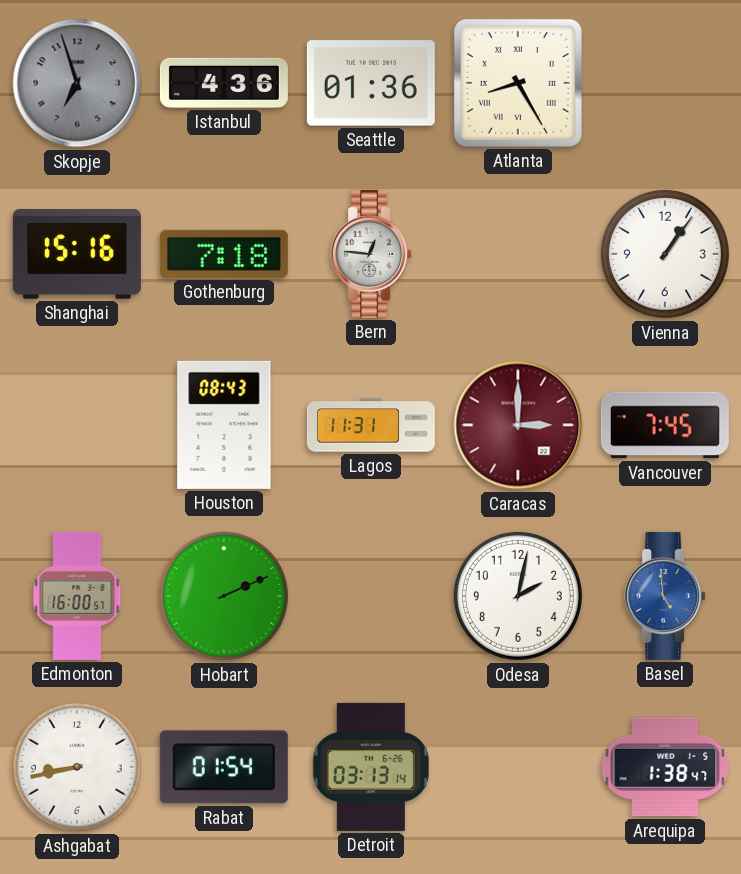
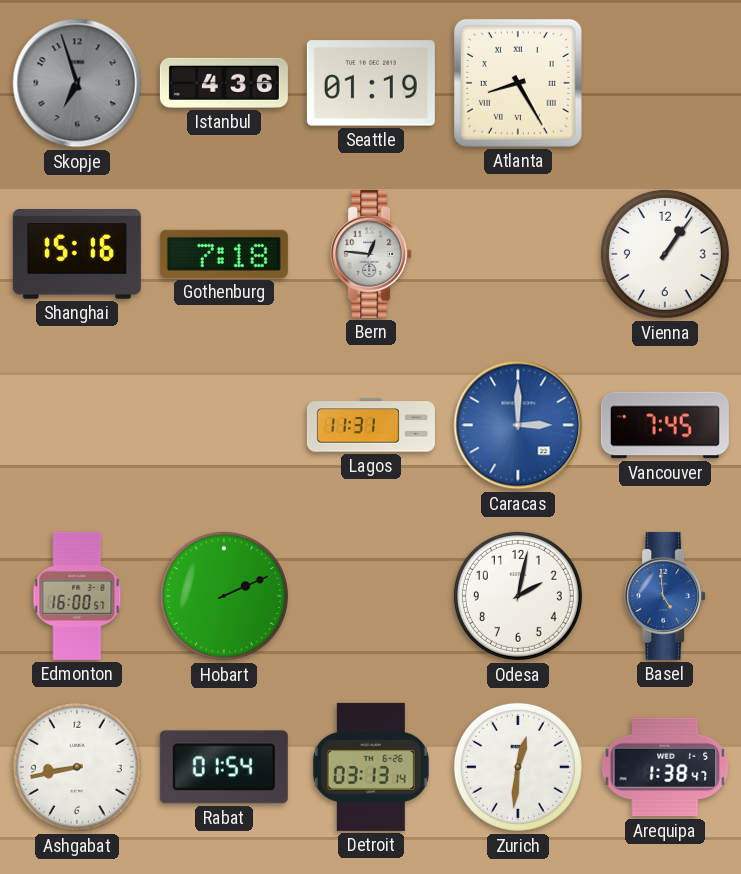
Seattle: 01:36 -> 01:19
Houston: 08:43 -> none
Caracas dial: burgundy -> blue
Zurich: none -> 12:31
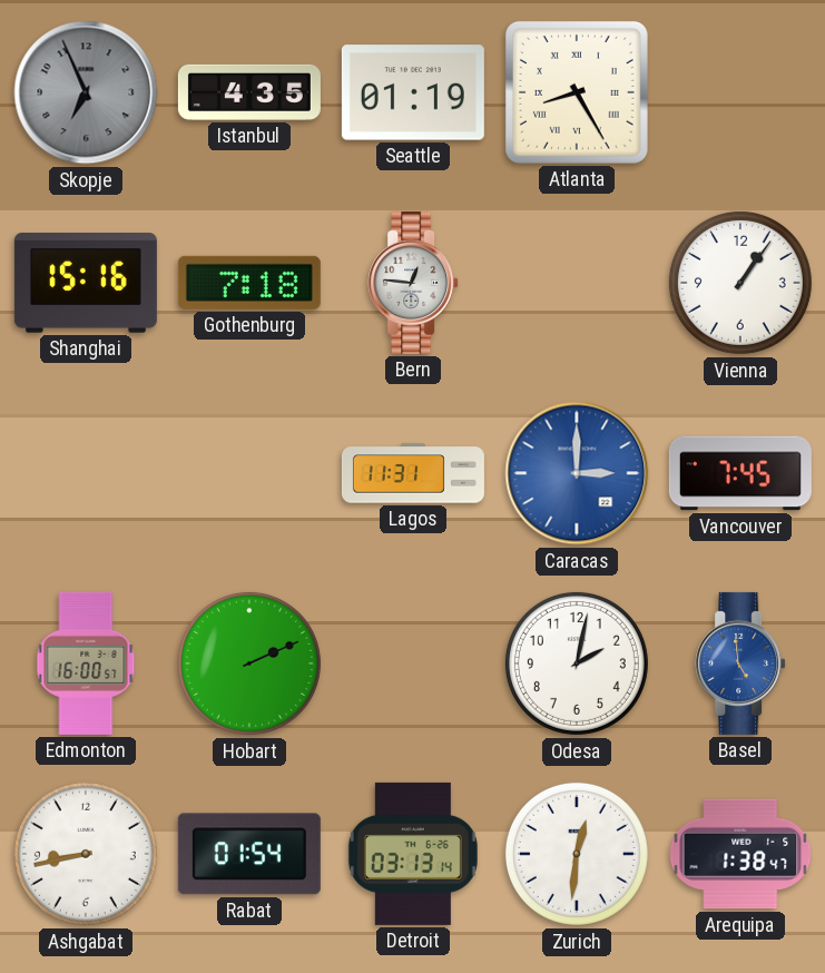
Skopje: 6:57 -> 6:56
Istanbul: 4:36 -> 4:35
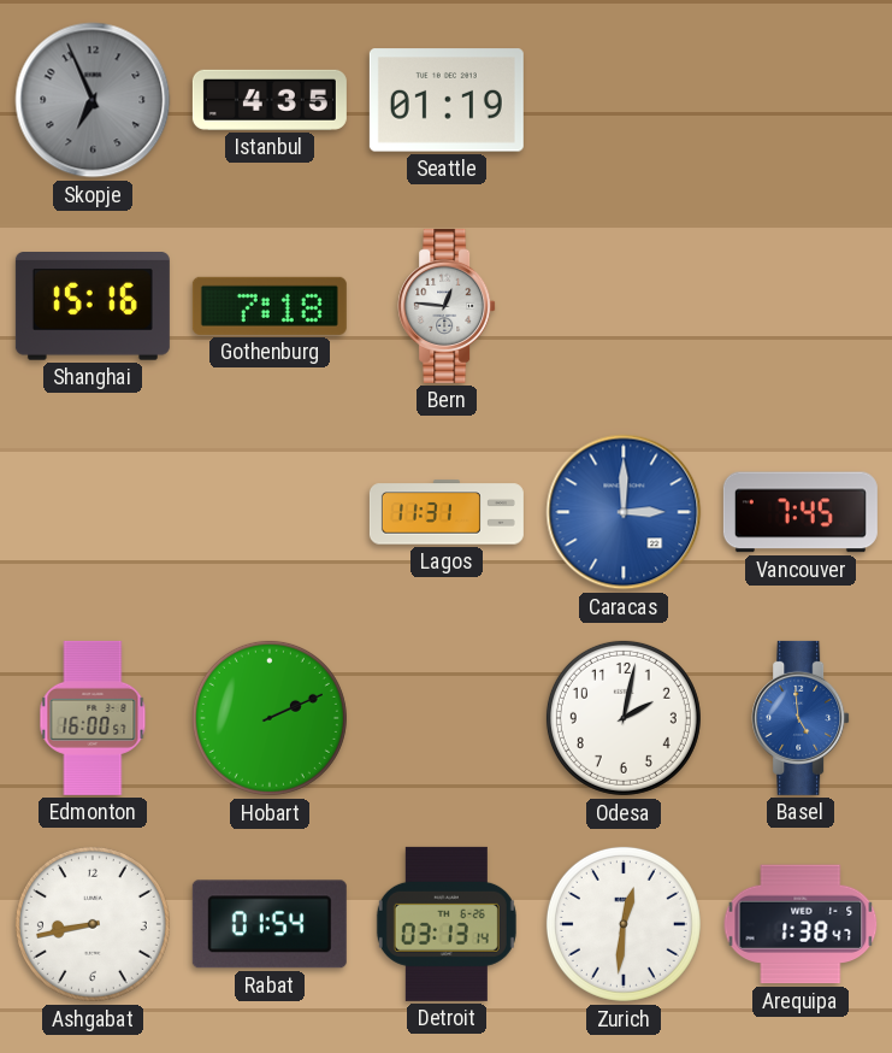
Atlanta: 8:25 -> none
Vienna: 1:06 -> none
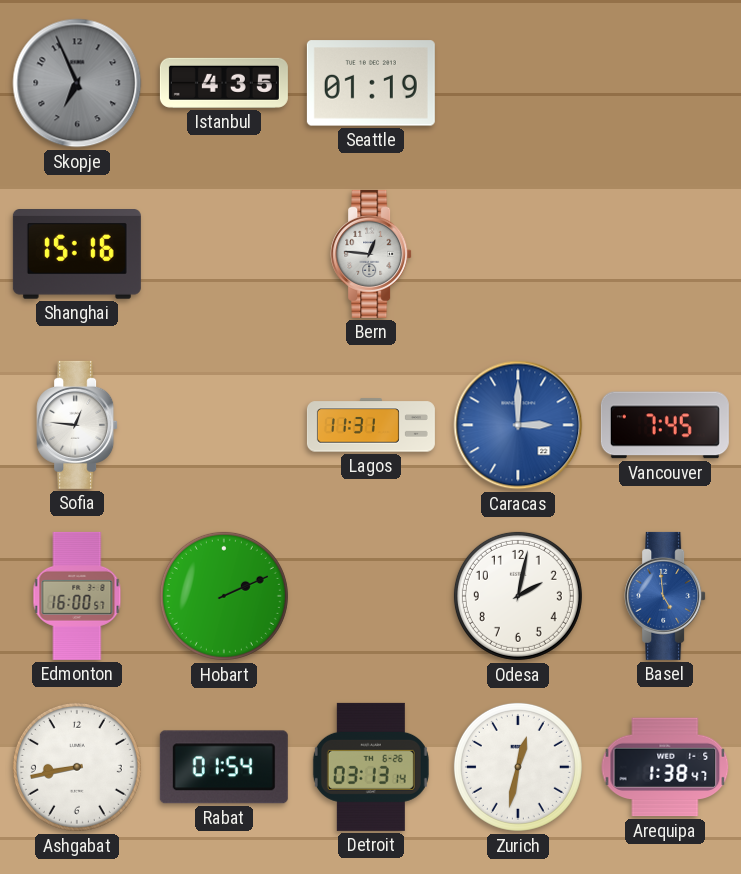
Gothenburg: 7:18 -> none
Sofia: none -> 12:46
Zurich: 12:31 -> 12:32
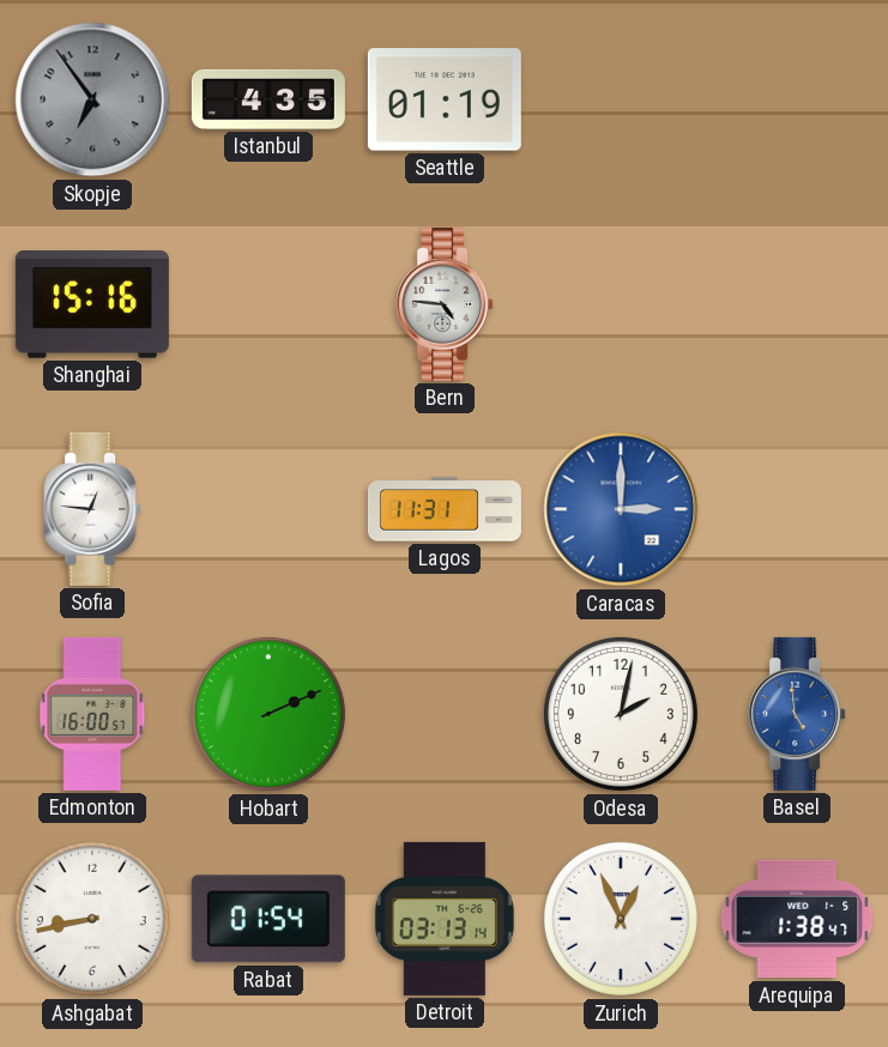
Skopje: 6:56 -> 6:54
Bern: 12:46 -> 4:46
Vancouver: 7:45 -> none
Zurich: 12:32 -> 12:56
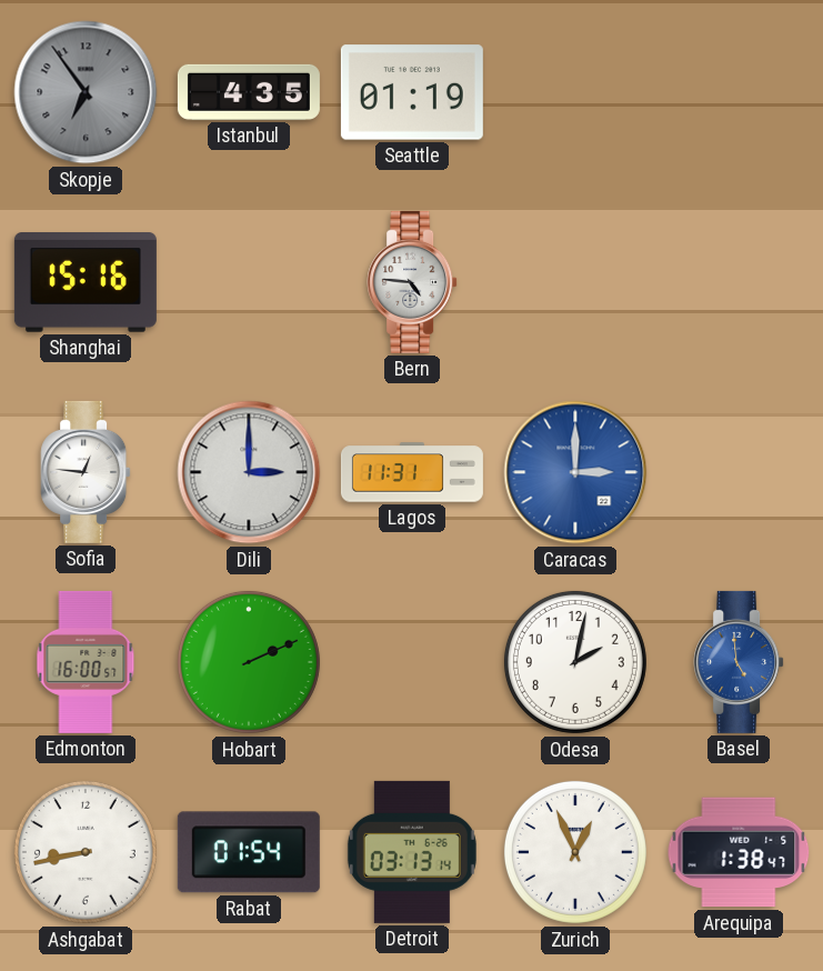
Dili: none -> 3:00
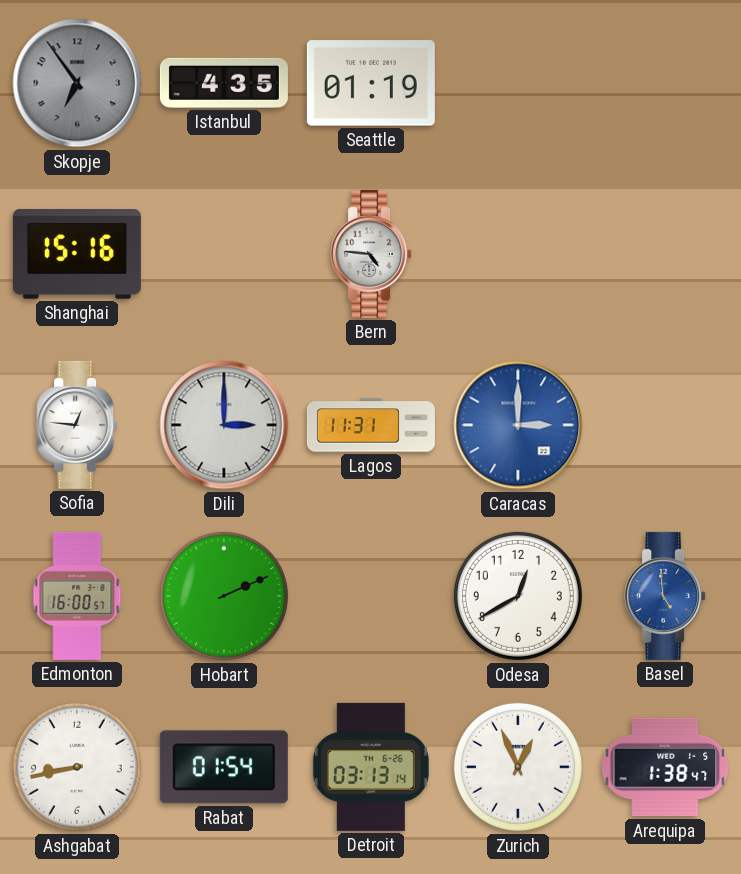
Odesa: 2:02 -> 12:40
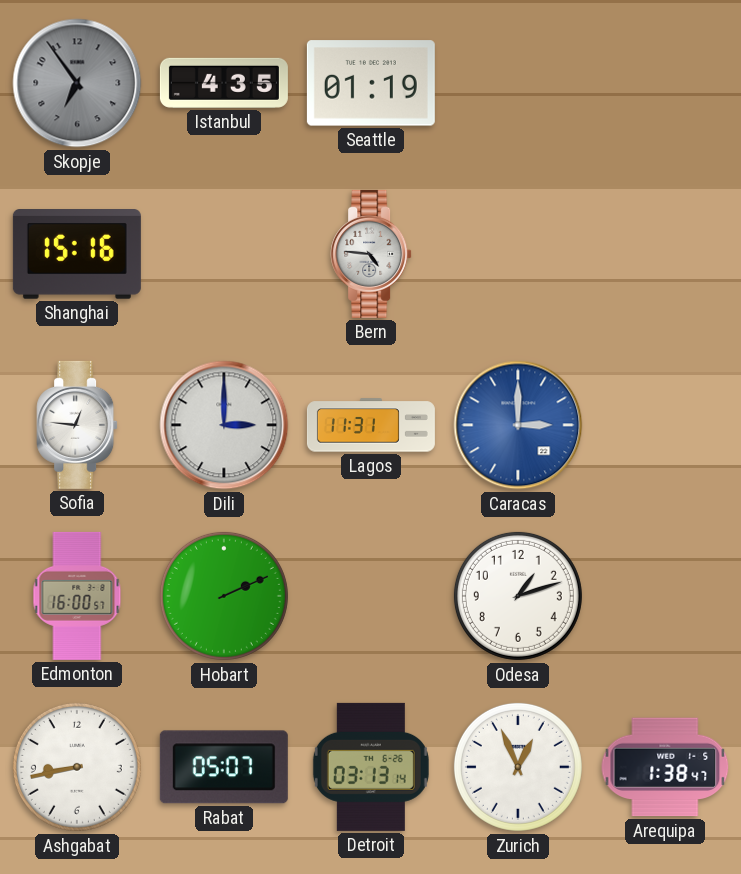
Odesa: 12:40 -> 1:12
Basel: 4:59 -> none
Rabat: 01:54 -> 05:07
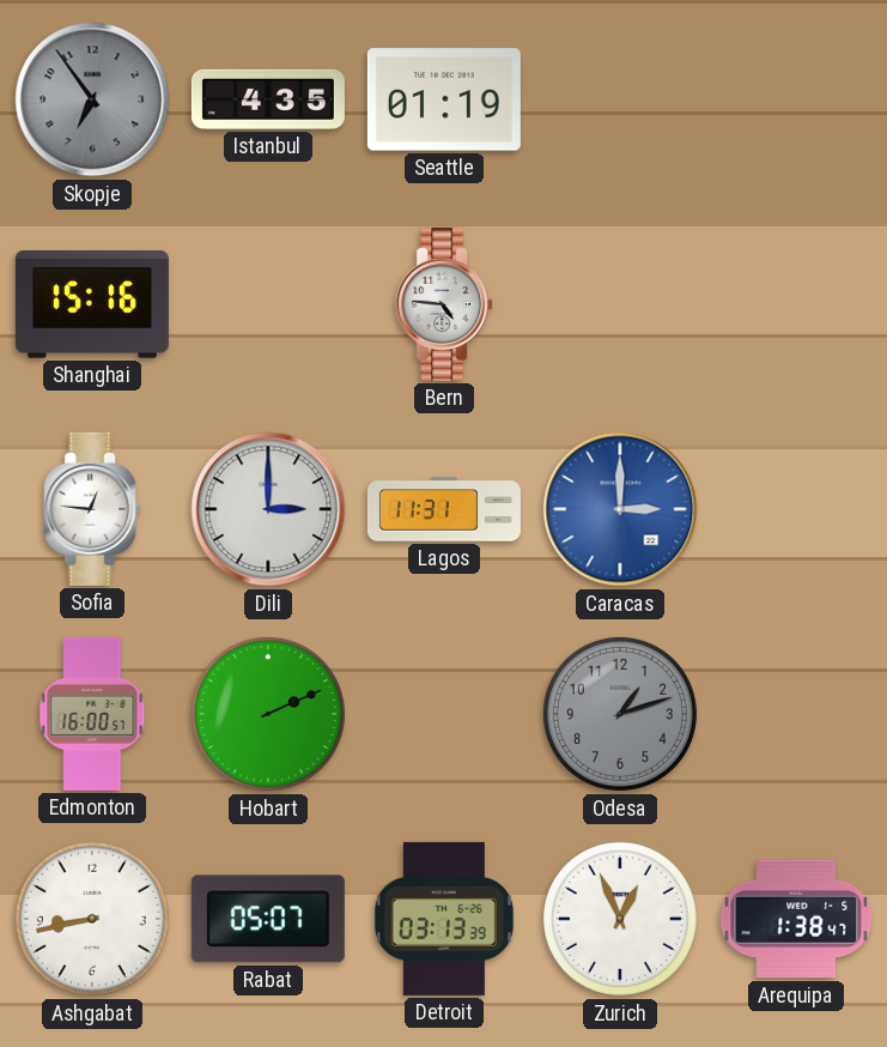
Odesa dial: white -> grey
Detroit: 03:13:14 -> 03:13:39
